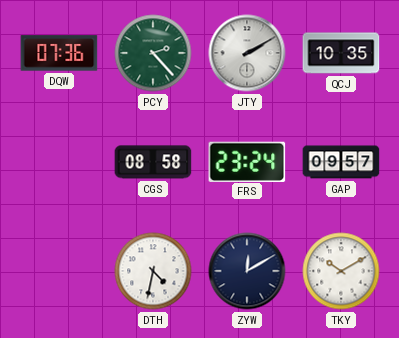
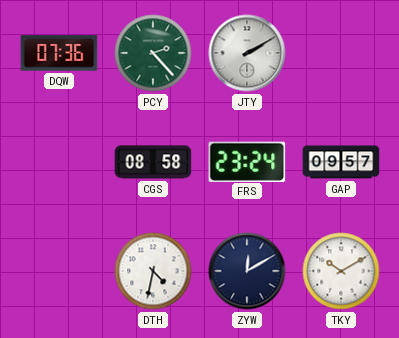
QCJ: 10:35 -> none
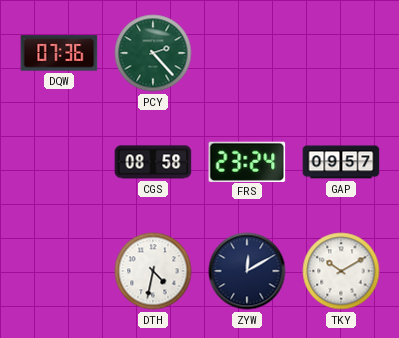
JTY: 2:10 -> none
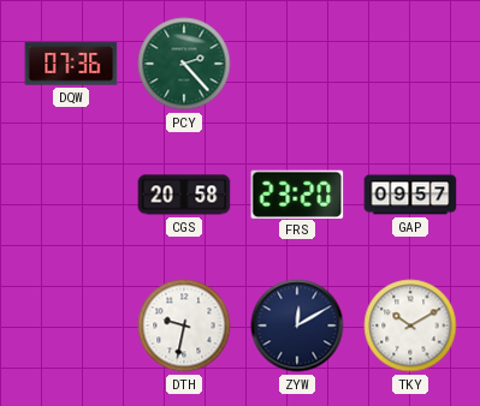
CGS: 08:58 -> 20:58
FRS: 23:24 -> 23:20
DTH: 4:32 -> 9:32
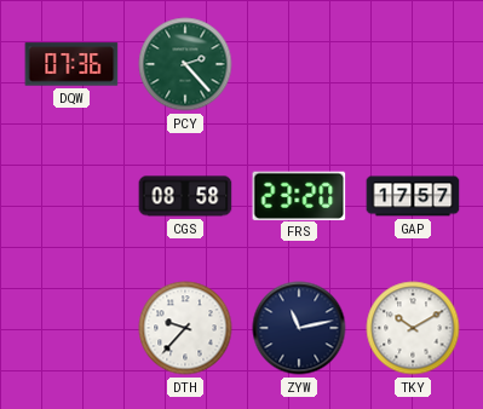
CGS: 20:58 -> 08:58
GAP: 09:57 -> 17:57
DTH: 9:32 -> 9:37
ZYW: 12:10 -> 11:13
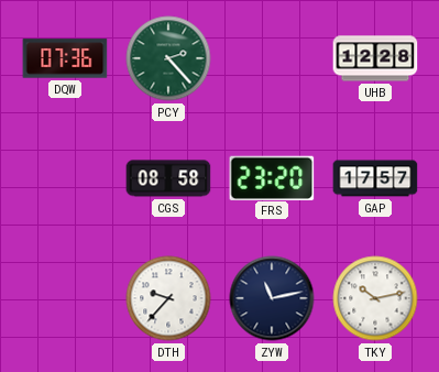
UHB: none -> 12:28
TKY: 10:10 -> 10:13
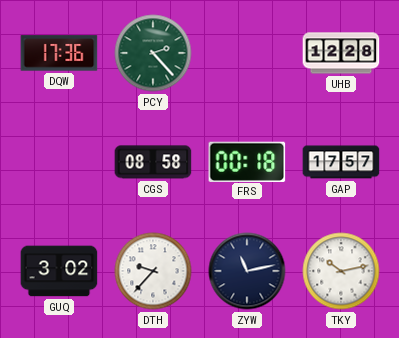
DQW: 07:36 -> 17:36
FRS: 23:20 -> 00:18
GUQ: none -> 3:02
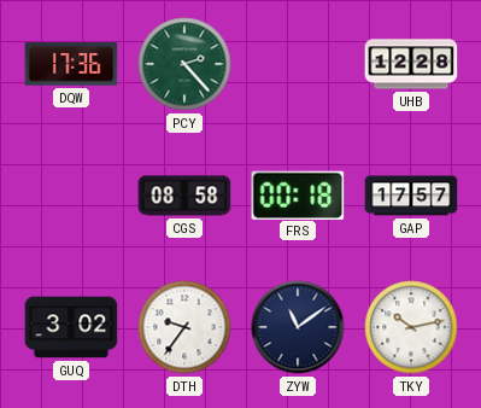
DTH: 9:37 -> 9:36
ZYW: 11:13 -> 11:09
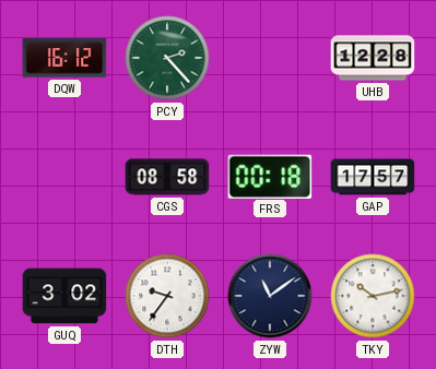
DQW: 17:36 -> 16:12
